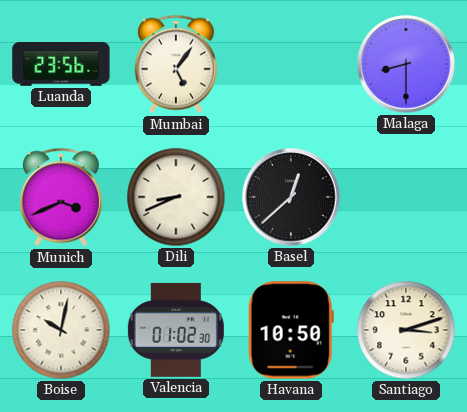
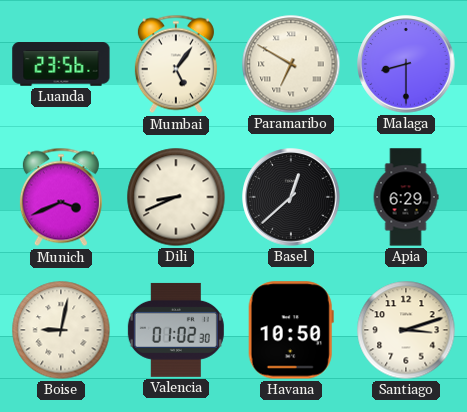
Paramaribo: none -> 6:50
Apia: none -> 6:29
Boise: 10:02 -> 9:02
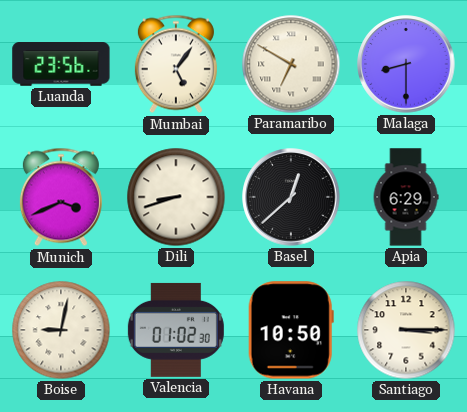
Dili: 8:41 -> 8:42
Santiago: 3:12 -> 3:15
